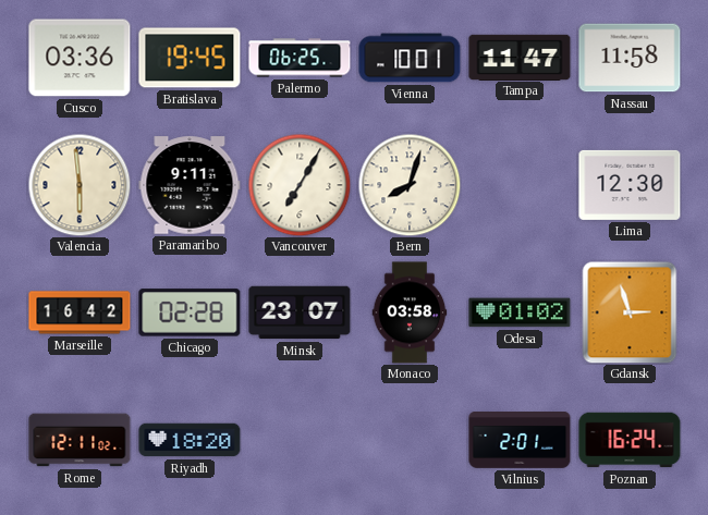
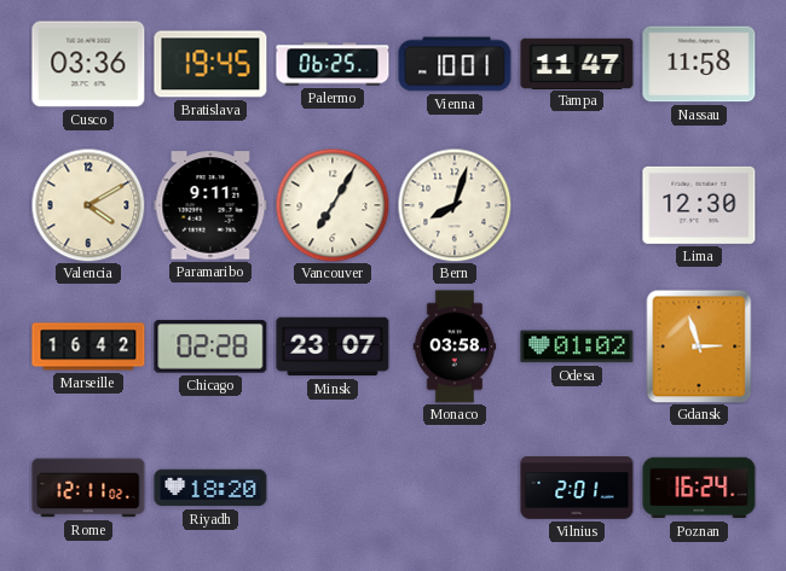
Valencia: 5:59 -> 4:10
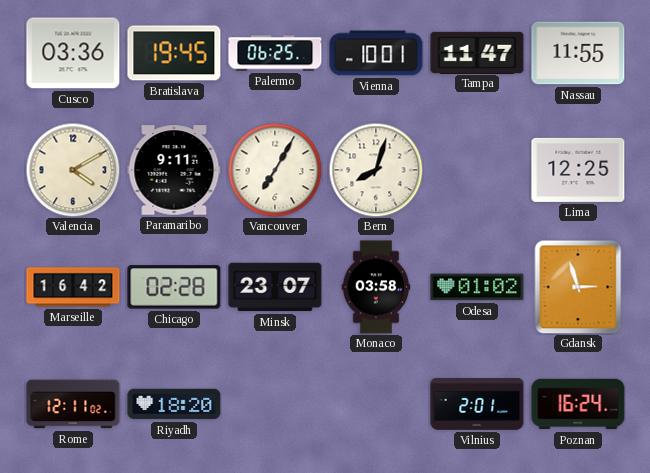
Nassau: 11:58 -> 11:55
Lima: 12:30 -> 12:25
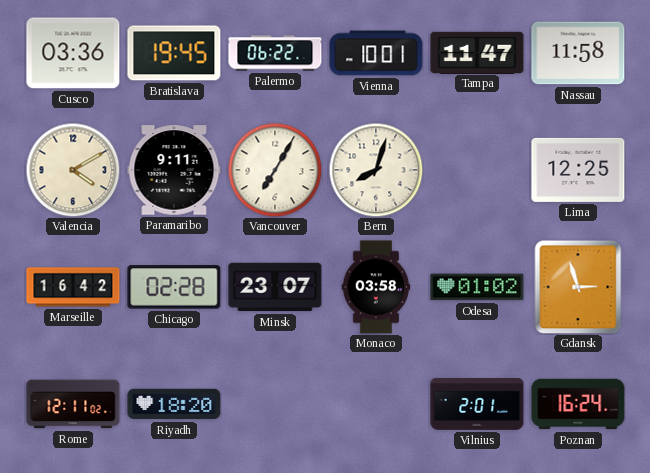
Palermo: 06:25 -> 06:22
Nassau: 11:55 -> 11:58
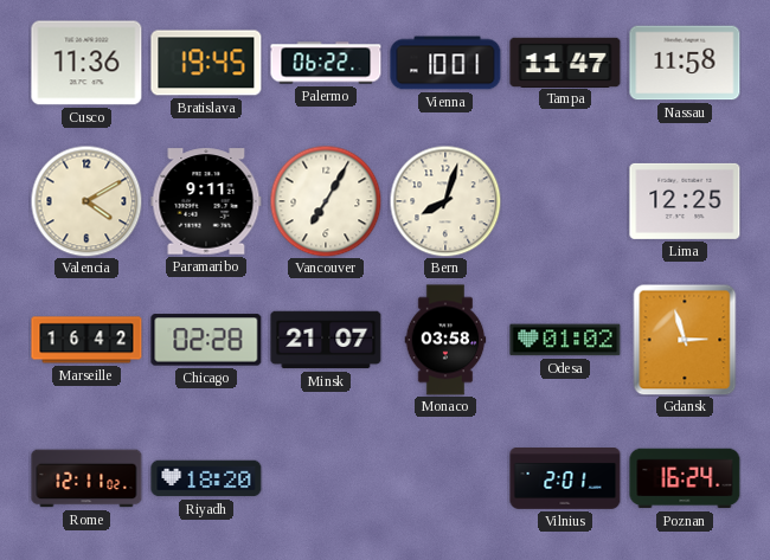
Cusco: 03:36 -> 11:36
Minsk: 23:07 -> 21:07
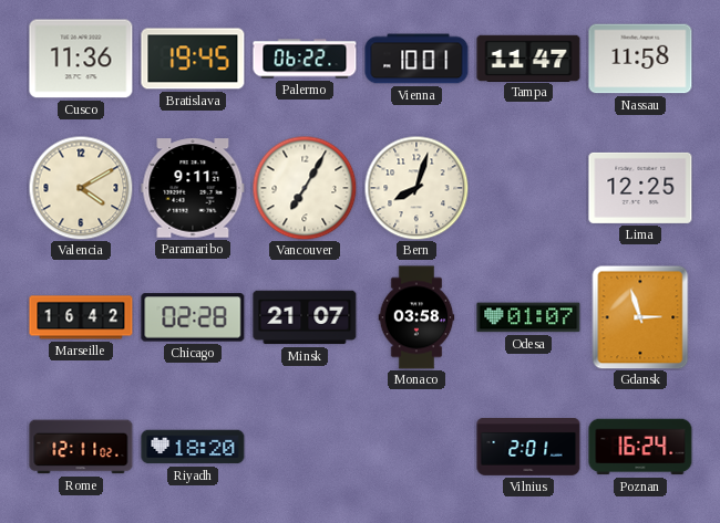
Odesa: 01:02 -> 01:07
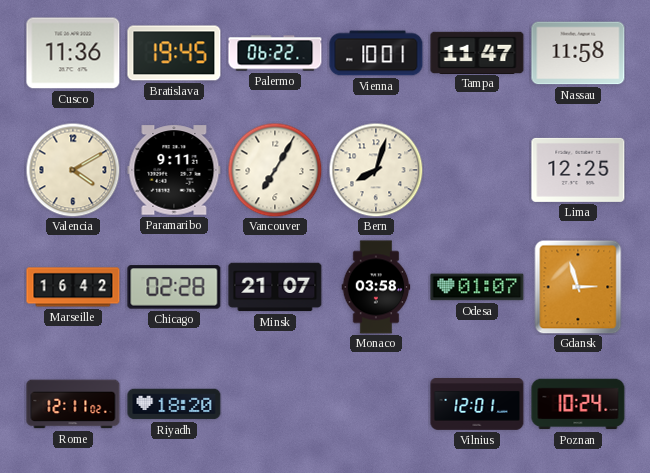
Vilnius: 2:01 -> 12:01
Poznan: 16:24 -> 10:24
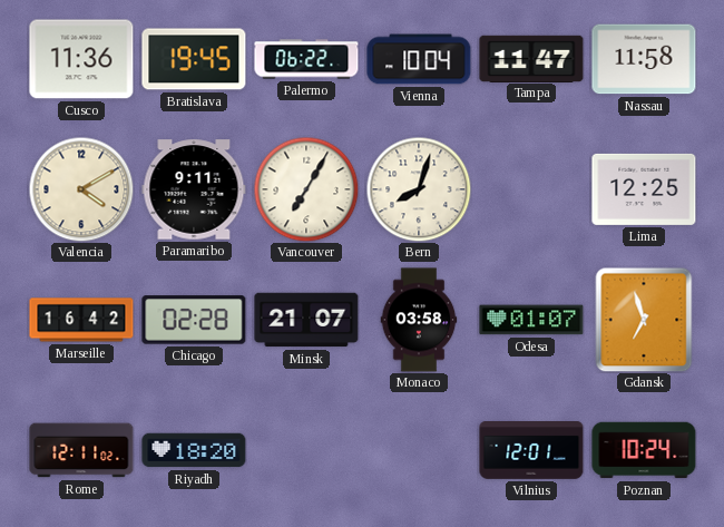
Vienna: 10:01 -> 10:04
Gdansk: 2:57 -> 6:57
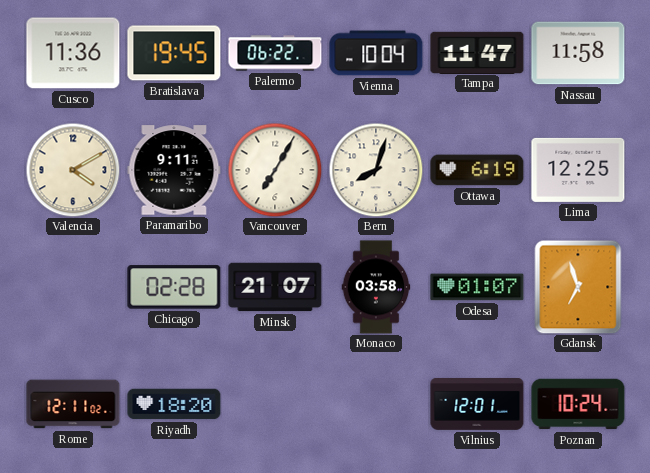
Ottawa: none -> 6:19
Marseille: 16:42 -> none
